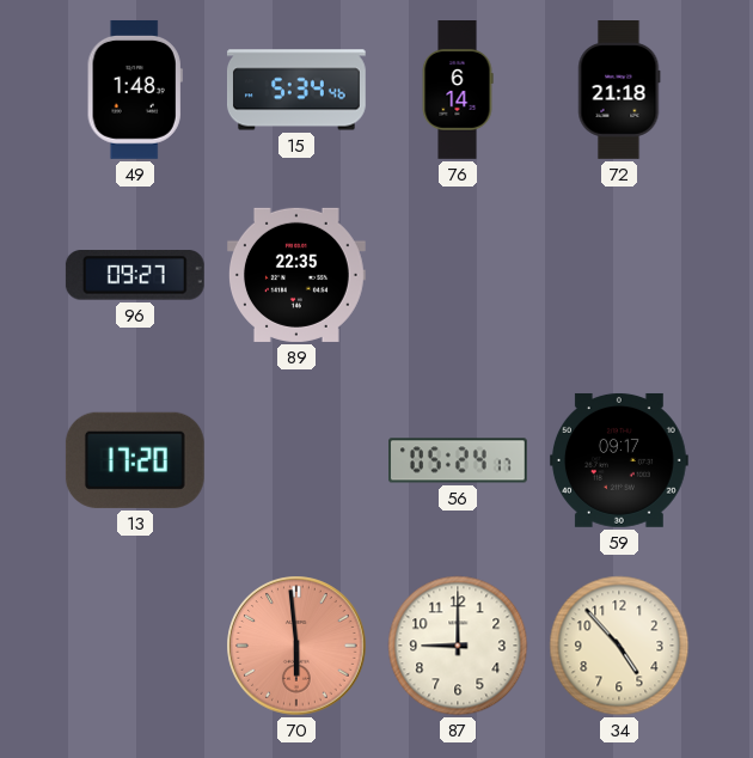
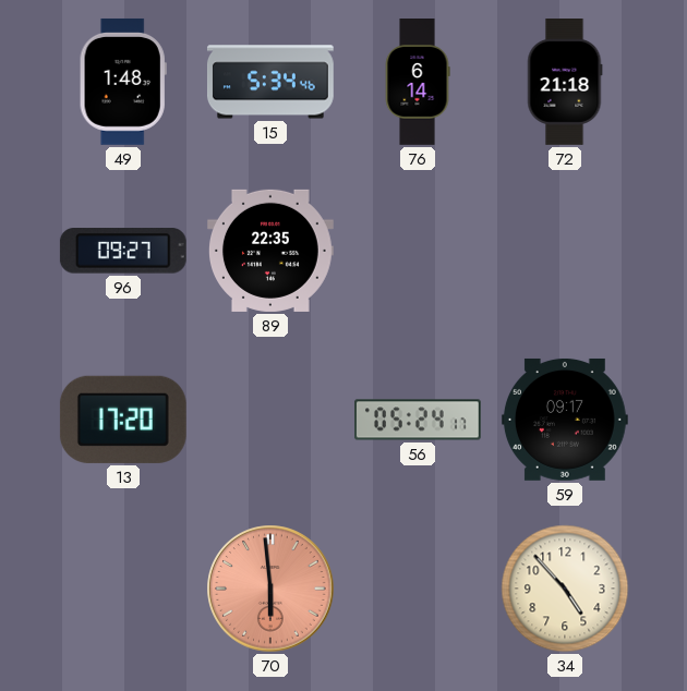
87: 9:00 -> none
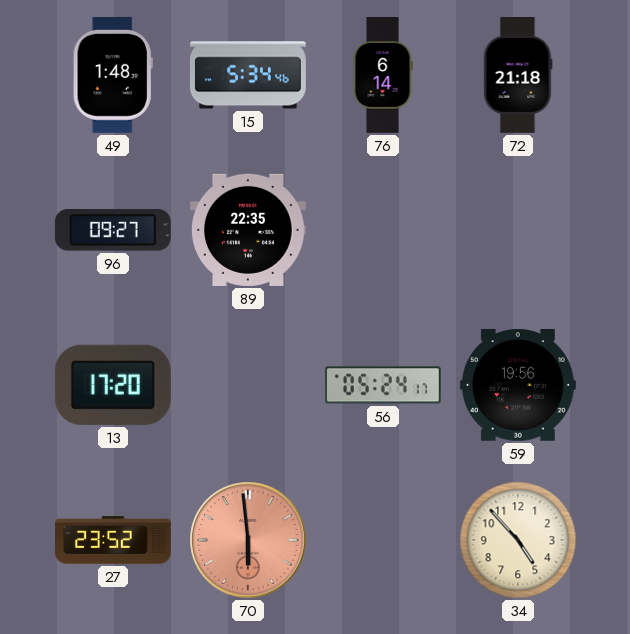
59: 09:17 -> 19:56
27: none -> 23:52
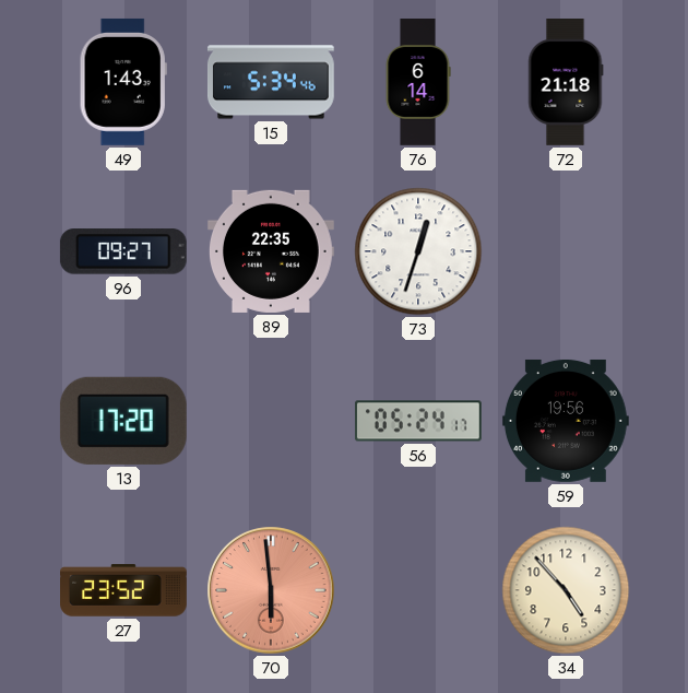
49: 1:48 -> 1:43
73: none -> 12:33
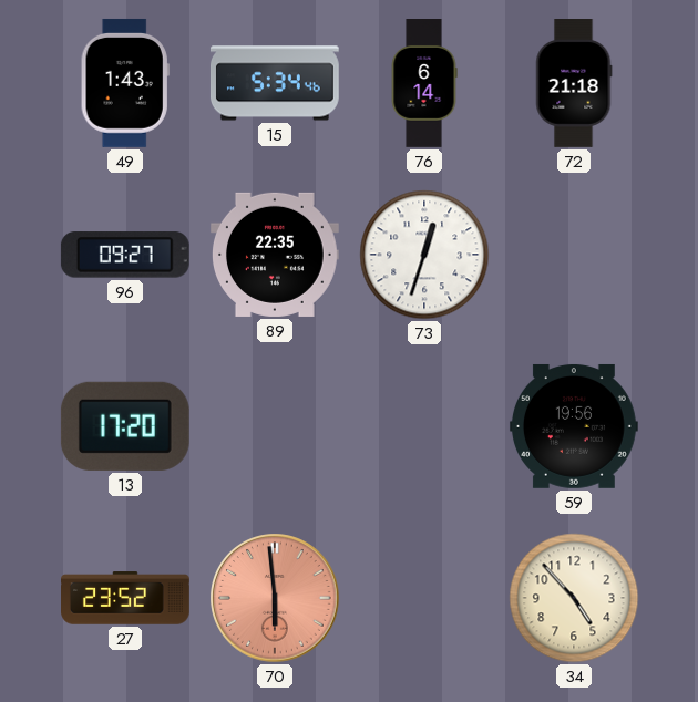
56: 05:24 -> none
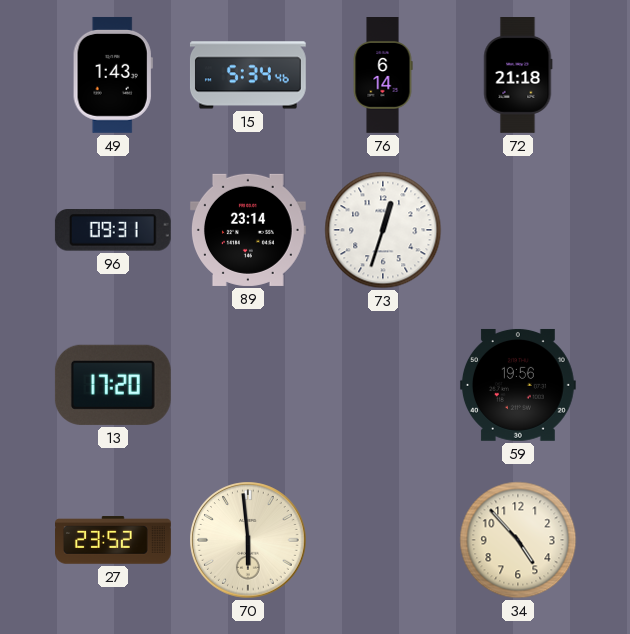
96: 09:27 -> 09:31
89: 22:35 -> 23:14
70 dial: salmon -> cream
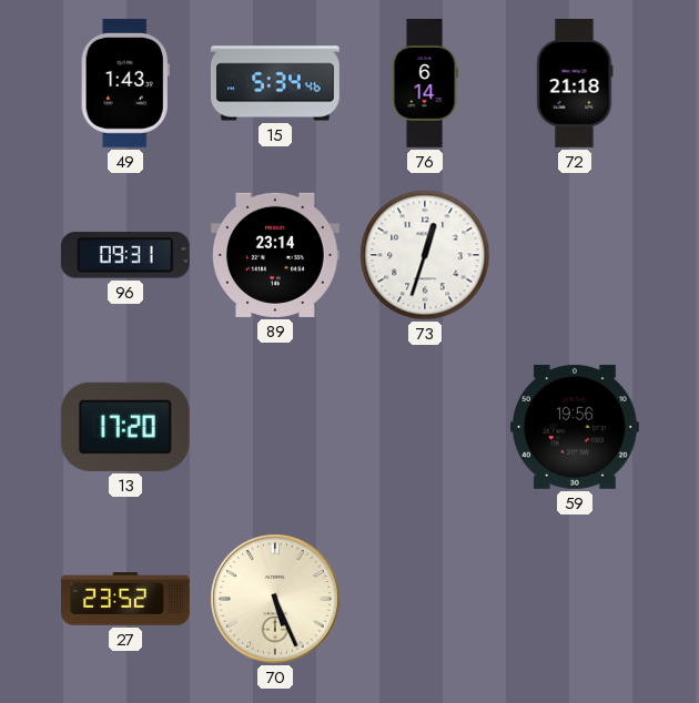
70: 5:59 -> 5:26
34: 4:53 -> none
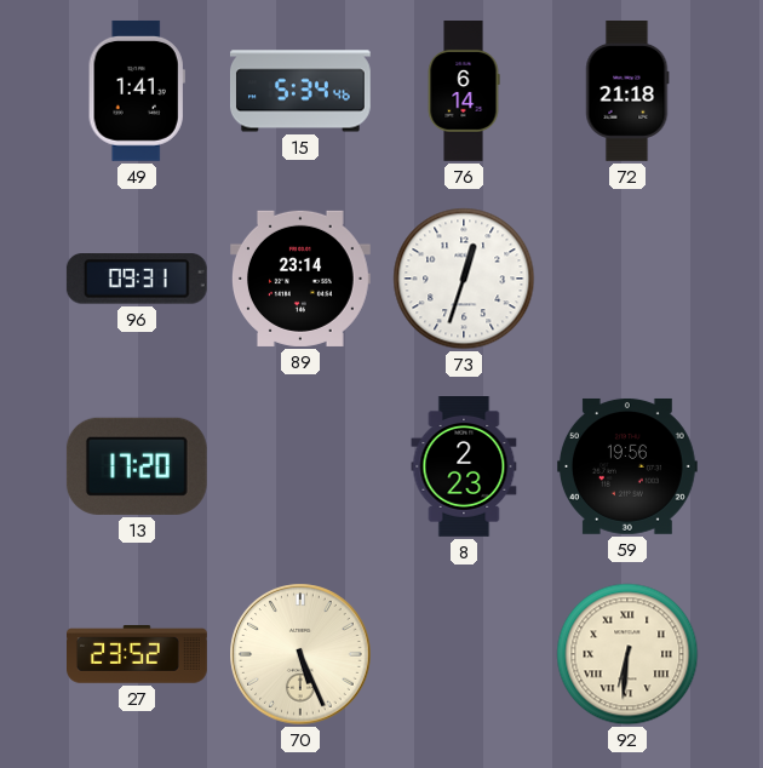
49: 1:43 -> 1:41
8: none -> 2:23
92: none -> 6:31
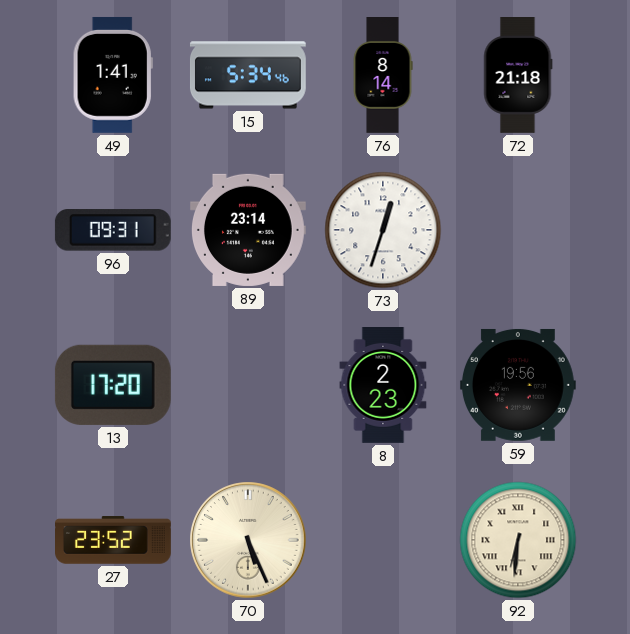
76: 6:14 -> 8:14
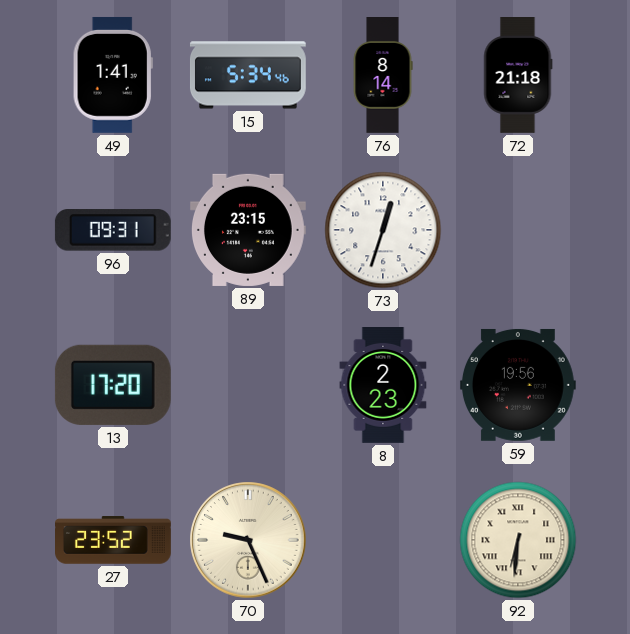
89: 23:14 -> 23:15
70: 5:26 -> 9:26
